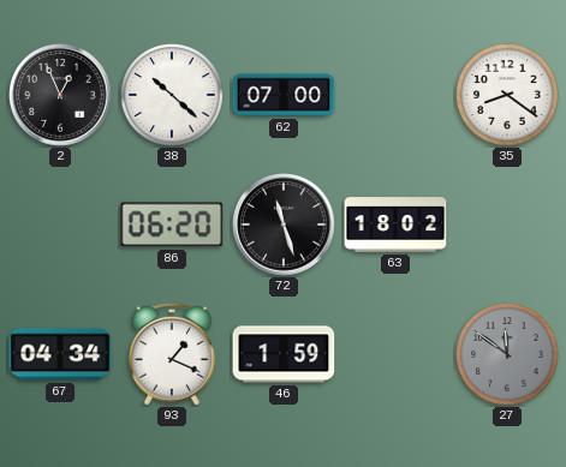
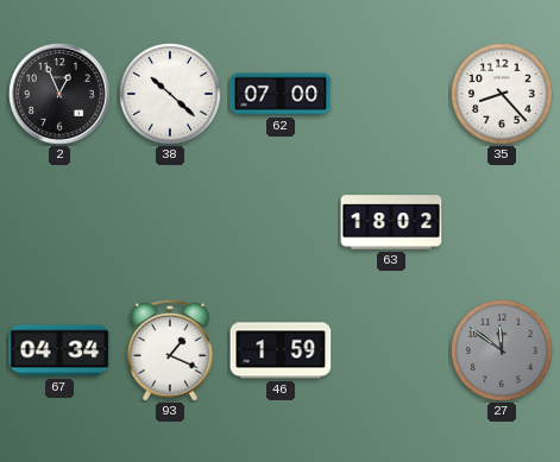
35: 8:21 -> 8:23
86: 06:20 -> none
72: 11:27 -> none
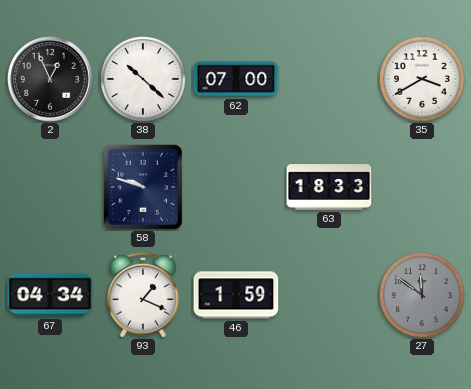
35: 8:23 -> 3:40
58: none -> 9:48
63: 18:02 -> 18:33
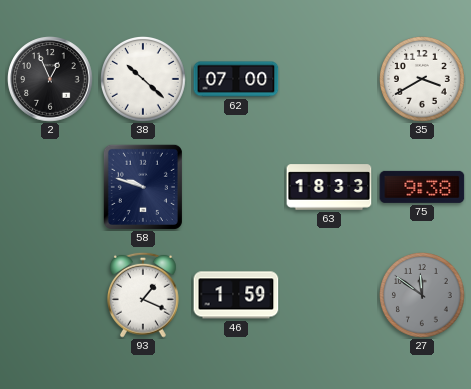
75: none -> 9:38
67: 04:34 -> none
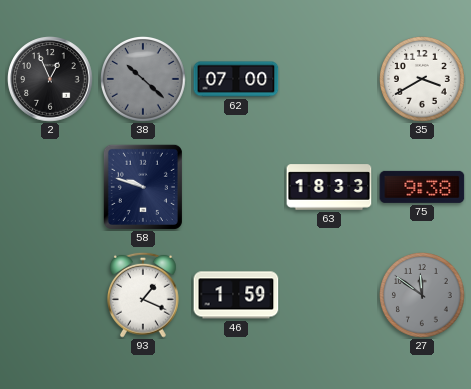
38 dial: white -> grey
